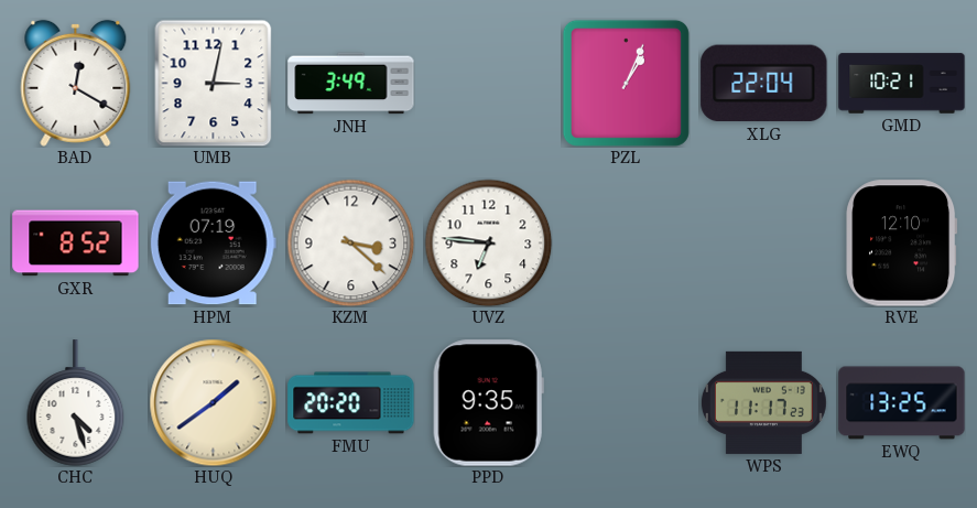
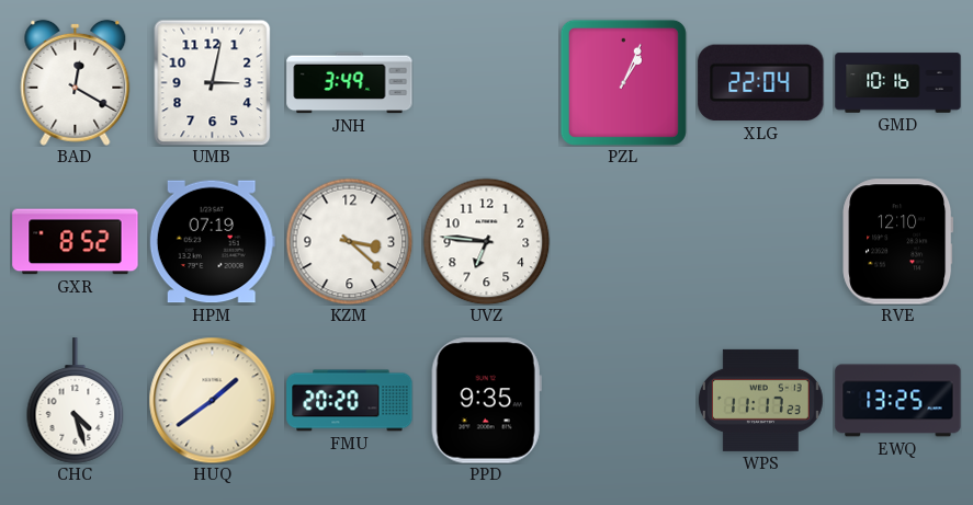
GMD: 10:21 -> 10:16
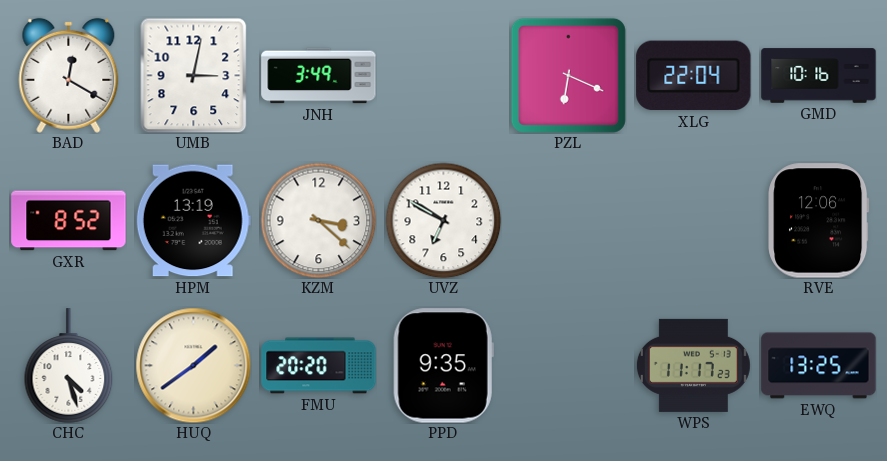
PZL: 1:04 -> 6:19
HPM: 07:19 -> 13:19
UVZ: 6:46 -> 6:50
RVE: 12:10 -> 12:06
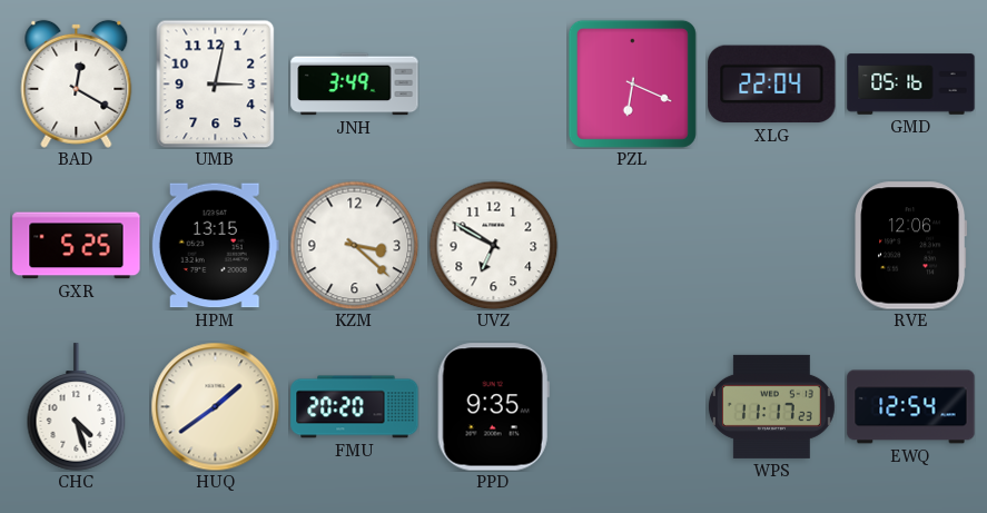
GMD: 10:16 -> 05:16
GXR: 8:52 -> 5:25
HPM: 13:19 -> 13:15
EWQ: 13:25 -> 12:54
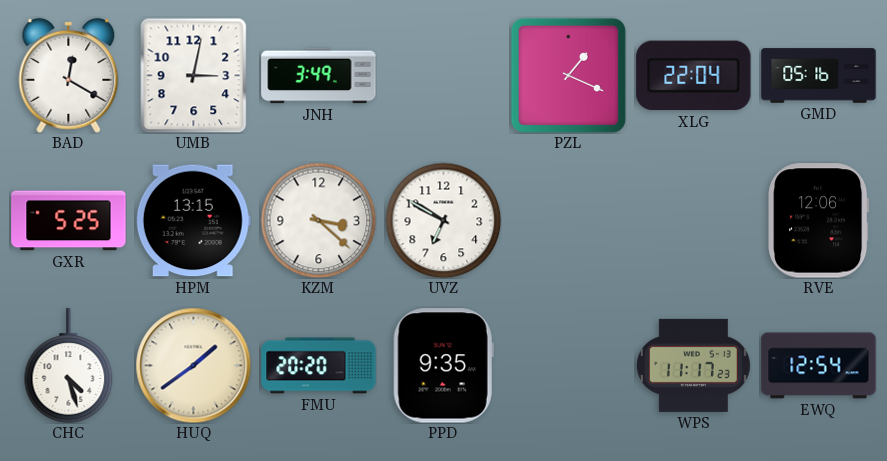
PZL: 6:19 -> 1:19
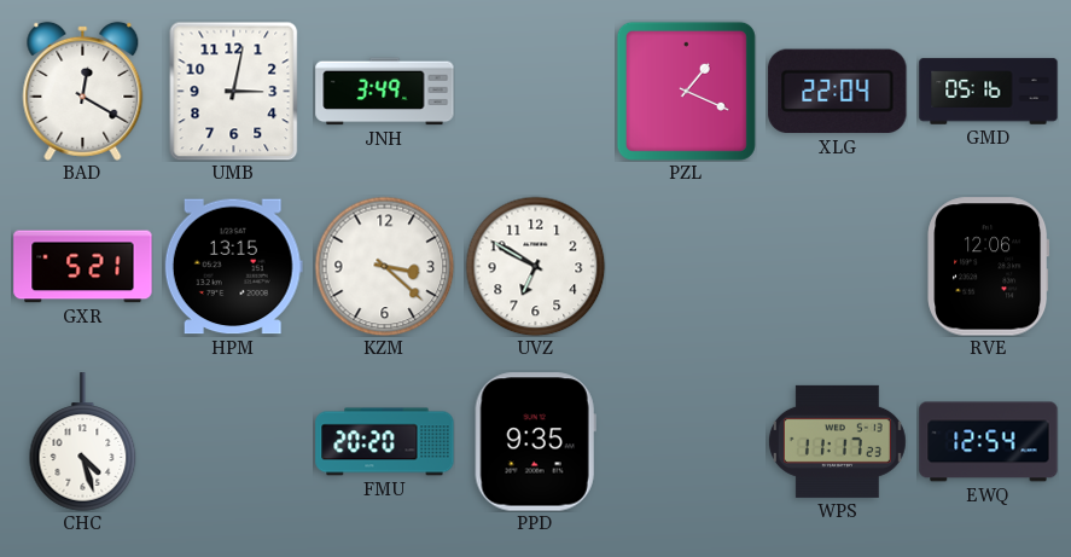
GXR: 5:25 -> 5:21
HUQ: 1:39 -> none
